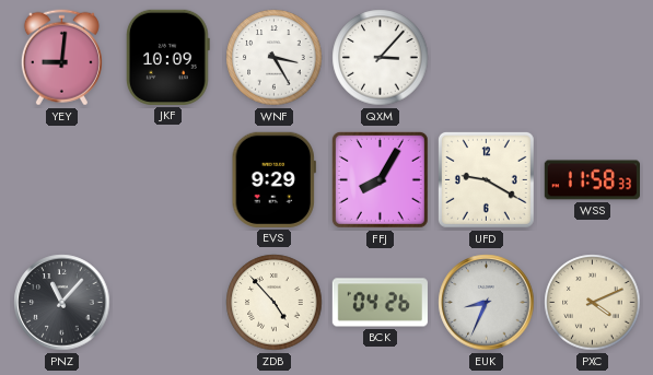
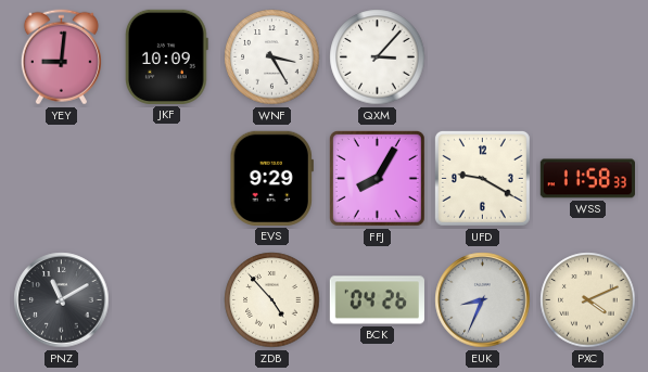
PNZ: 11:07 -> 11:10
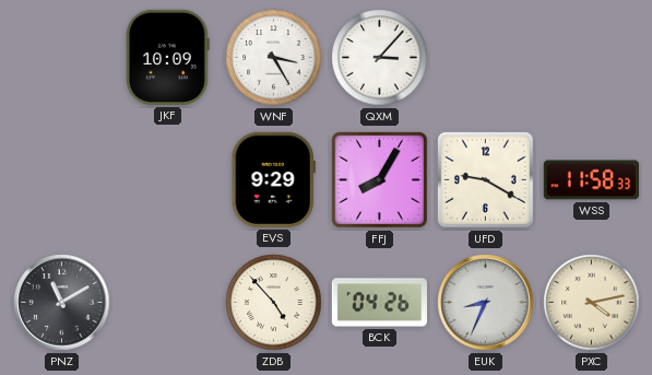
YEY: 9:01 -> none
PXC: 4:11 -> 4:13
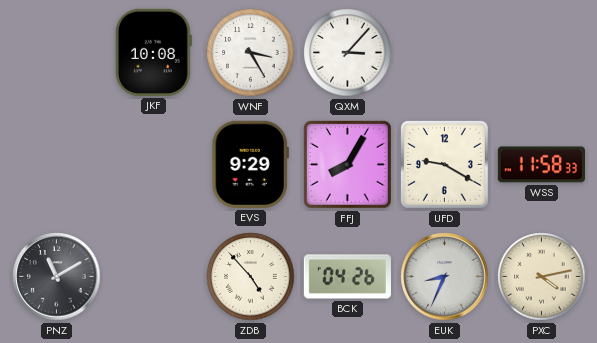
JKF: 10:09 -> 10:08
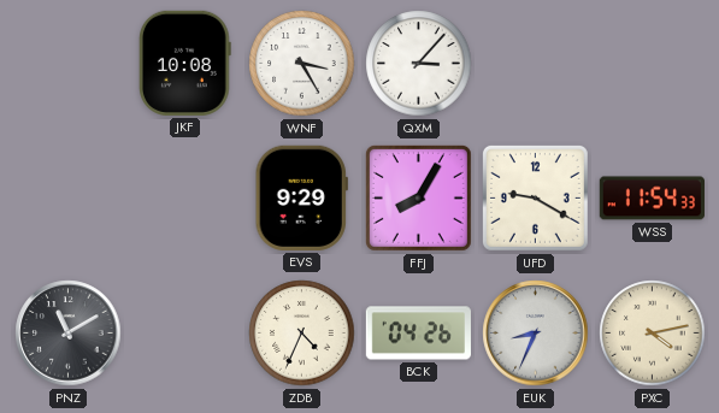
WSS: 11:58 -> 11:54
ZDB: 4:53 -> 4:34
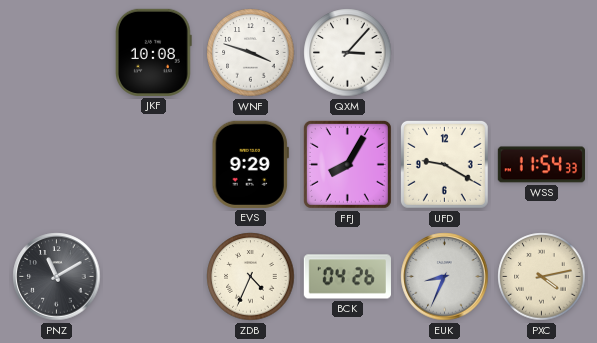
WNF: 3:25 -> 3:48
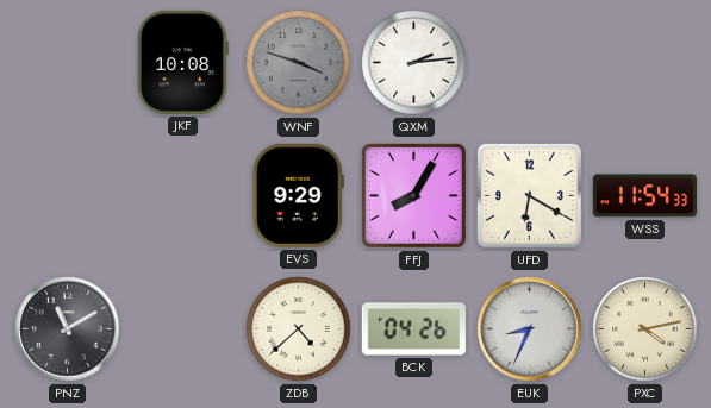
WNF dial: white -> grey
QXM: 3:07 -> 2:14
UFD: 9:20 -> 6:20
ZDB: 4:34 -> 4:38
